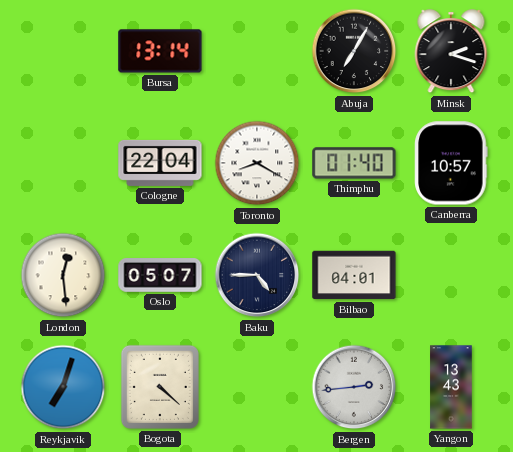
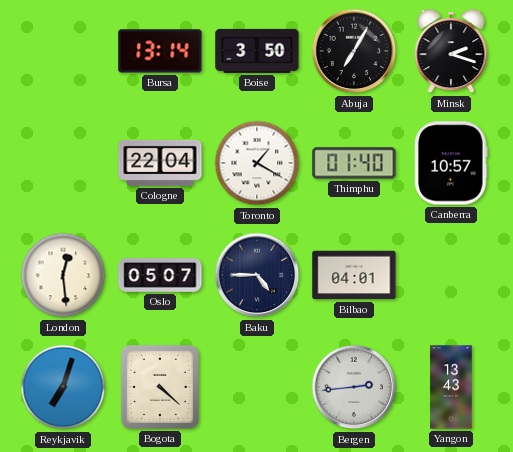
Boise: none -> 3:50
Toronto: 8:20 -> 1:20
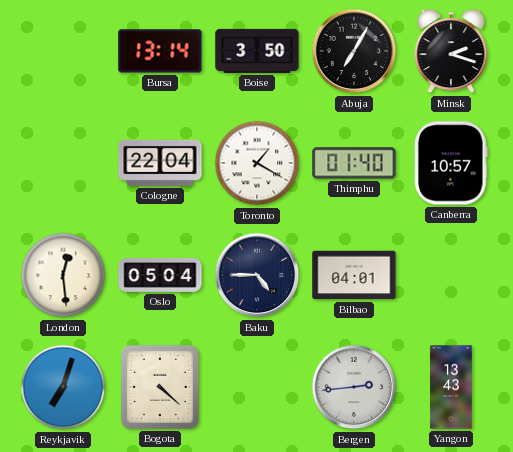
Oslo: 05:07 -> 05:04
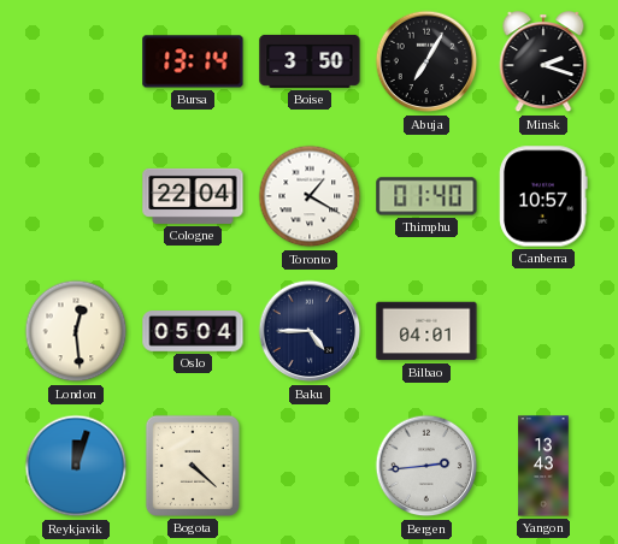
Reykjavik: 7:03 -> 12:03
